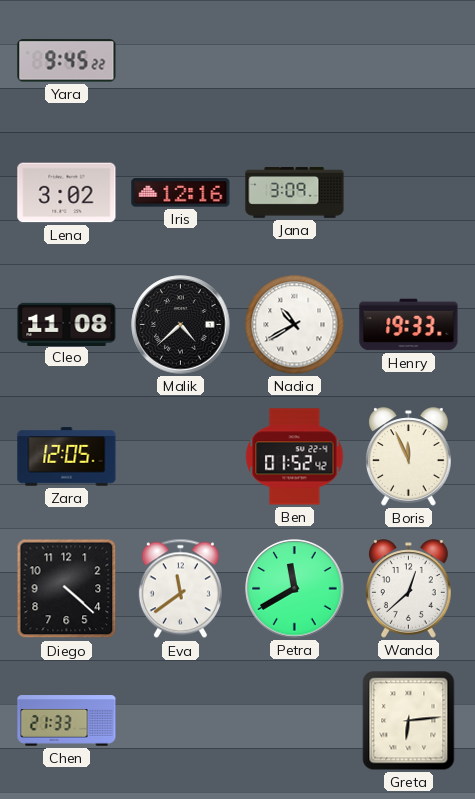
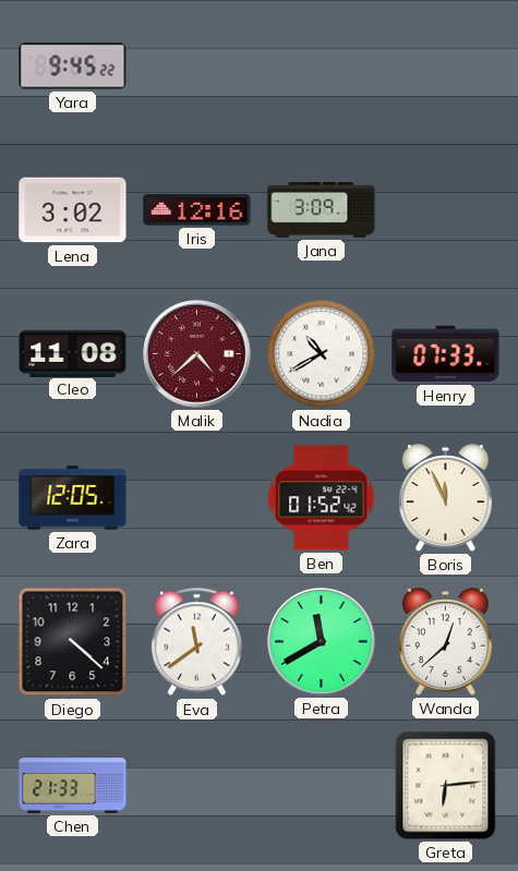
Malik dial: black -> burgundy
Henry: 19:33 -> 07:33
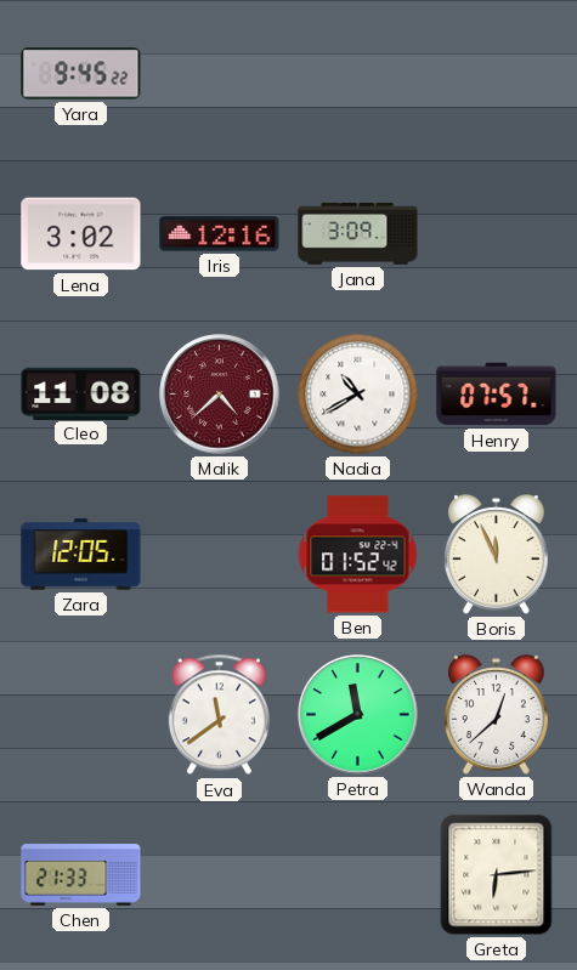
Henry: 07:33 -> 07:57
Diego: 4:22 -> none
